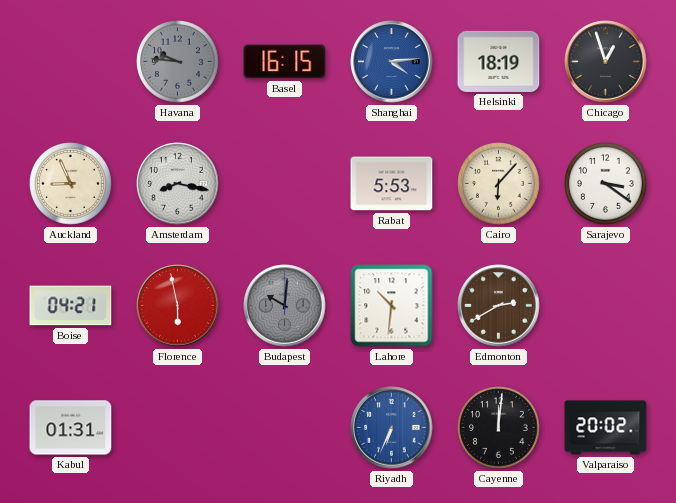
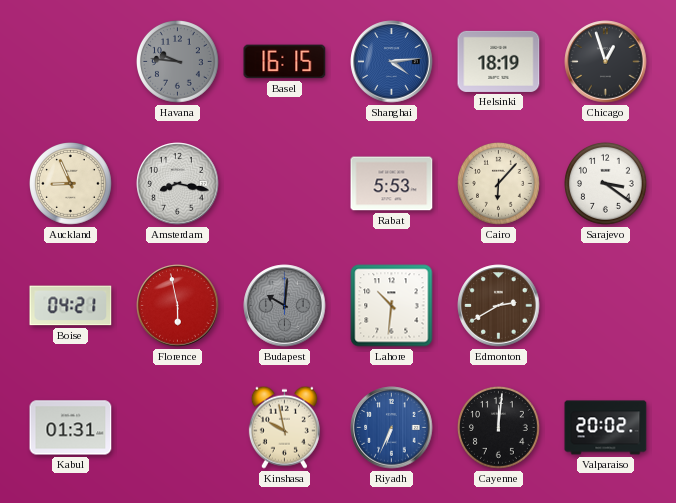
Kinshasa: none -> 9:58
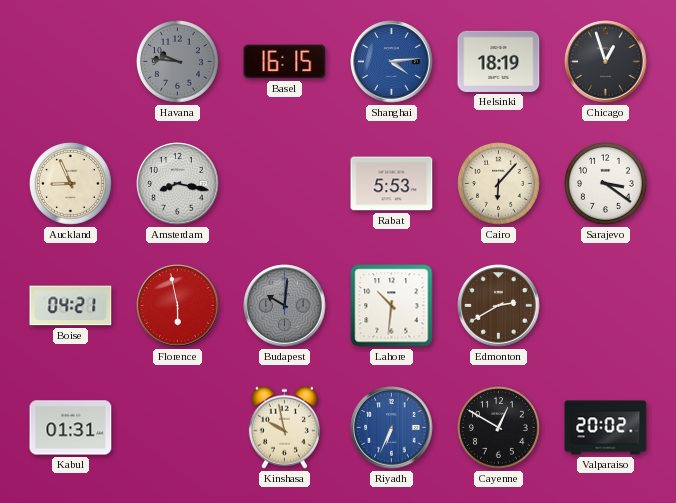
Cayenne: 12:01 -> 12:50
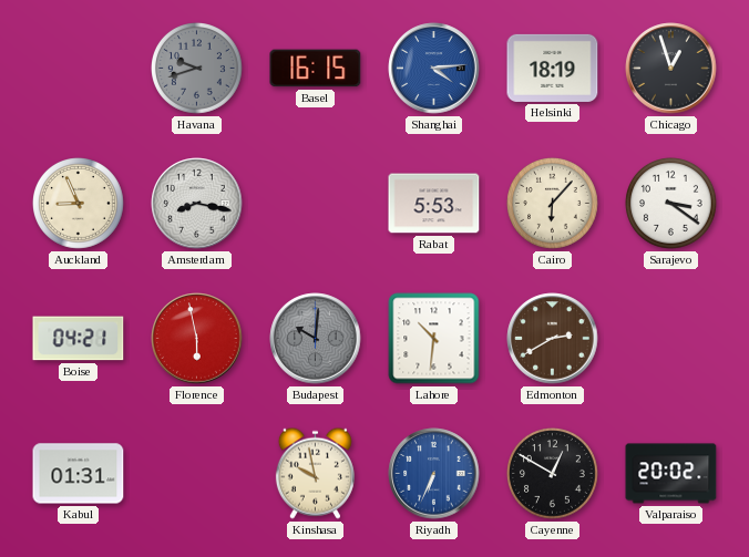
Havana: 9:46 -> 9:42
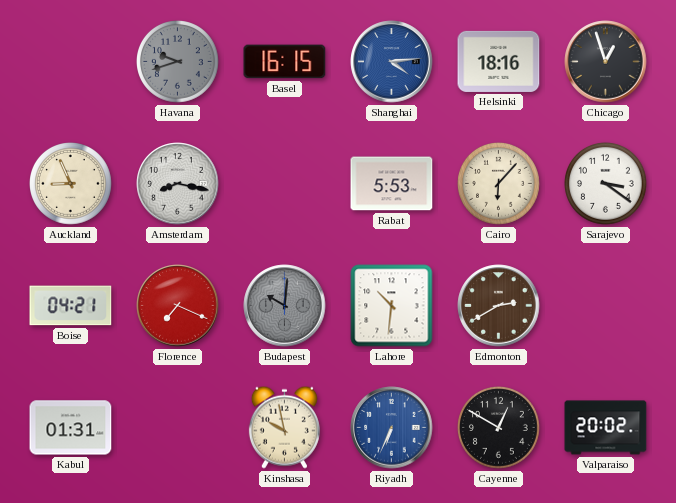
Helsinki: 18:19 -> 18:16
Florence: 5:58 -> 7:19
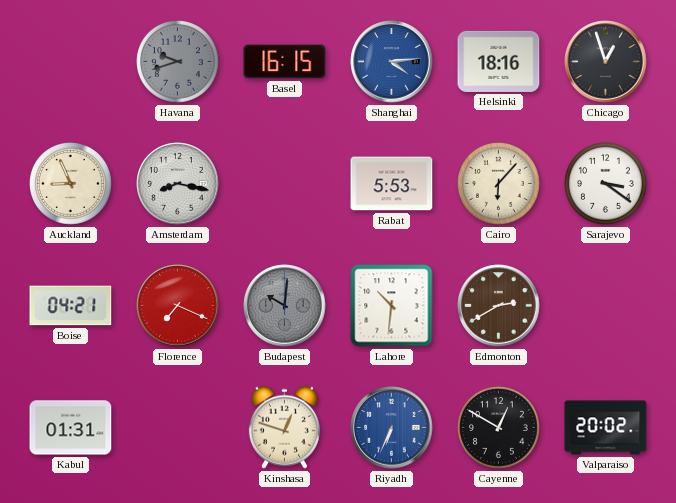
Kinshasa: 9:58 -> 12:48
